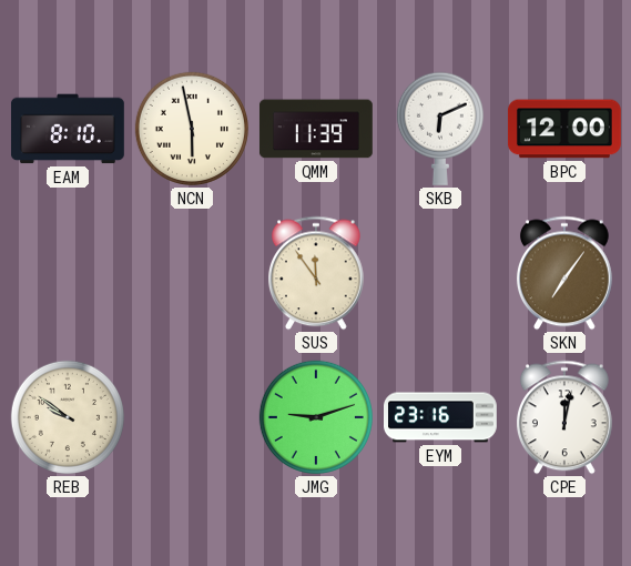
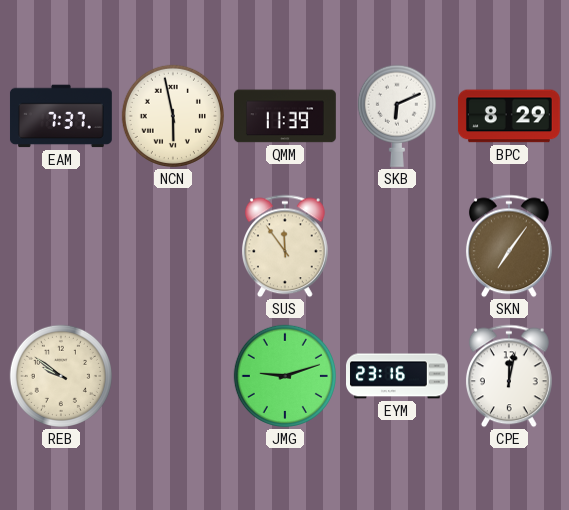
EAM: 8:10 -> 7:37
BPC: 12:00 -> 8:29
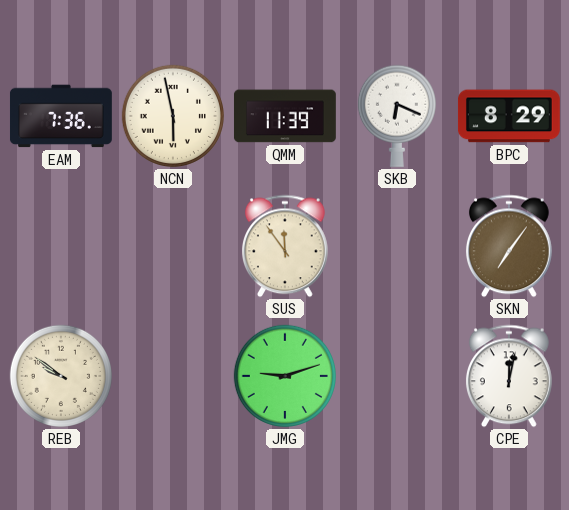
EAM: 7:37 -> 7:36
SKB: 6:11 -> 6:19
EYM: 23:16 -> none
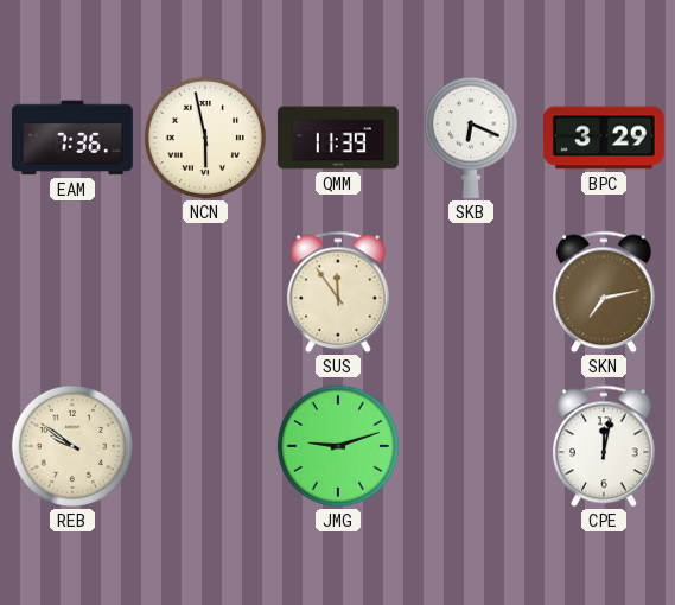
BPC: 8:29 -> 3:29
SKN: 7:06 -> 7:13
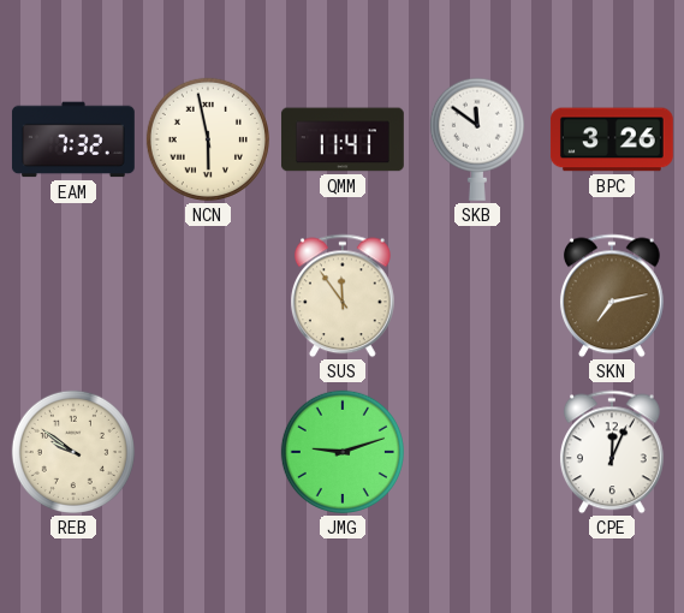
EAM: 7:36 -> 7:32
QMM: 11:39 -> 11:41
SKB: 6:19 -> 11:51
BPC: 3:29 -> 3:26
CPE: 12:02 -> 12:04
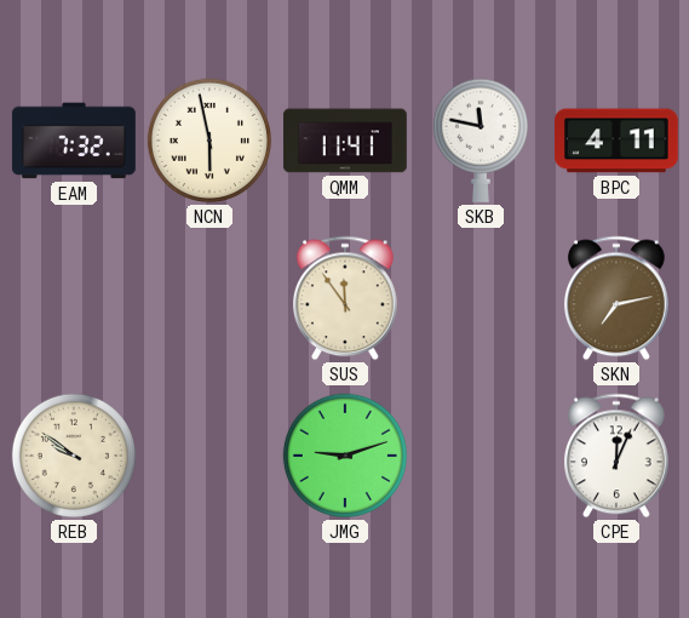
SKB: 11:51 -> 11:47
BPC: 3:26 -> 4:11
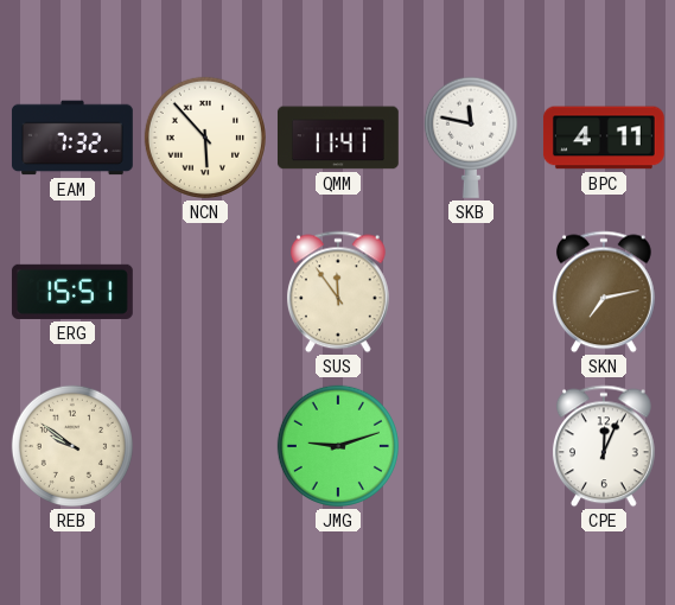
NCN: 5:58 -> 5:53
ERG: none -> 15:51
